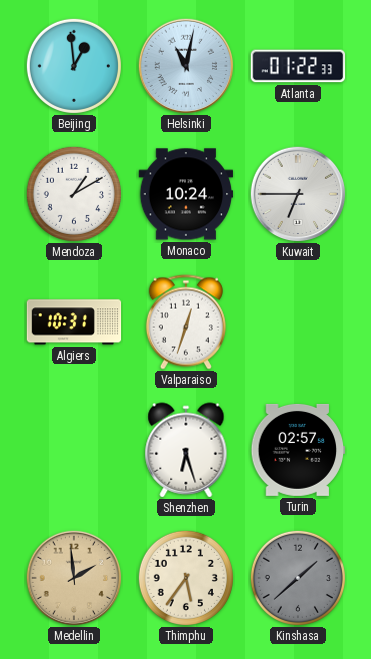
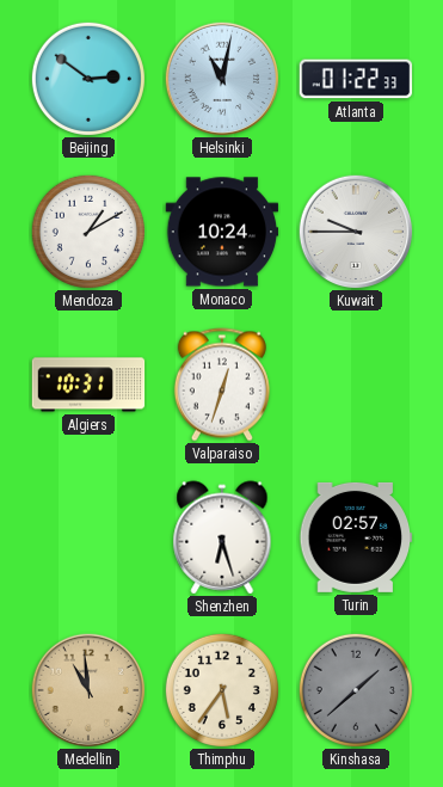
Beijing: 12:59 -> 2:51
Kuwait: 6:45 -> 9:45
Medellin: 1:59 -> 10:59
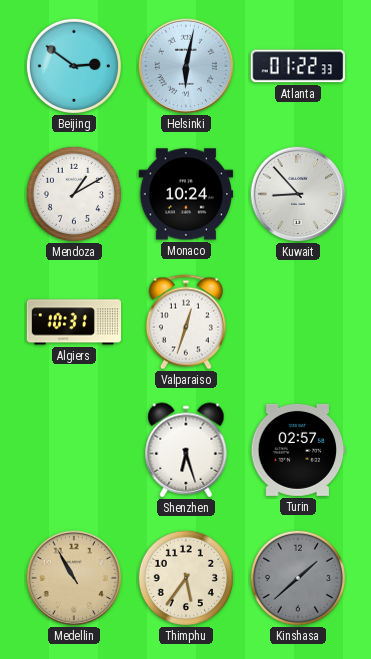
Helsinki: 11:02 -> 6:02
Kuwait: 9:45 -> 8:53
Medellin: 10:59 -> 10:55
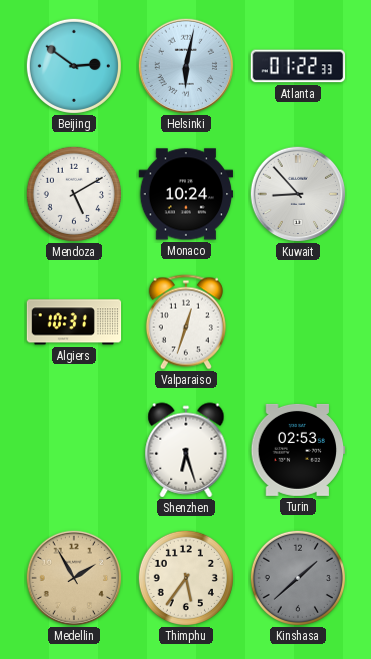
Mendoza: 1:10 -> 5:10
Turin: 02:57 -> 02:53
Medellin: 10:55 -> 1:55
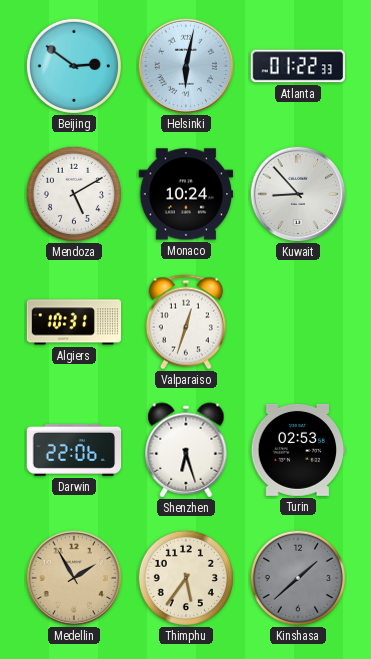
Darwin: none -> 22:06
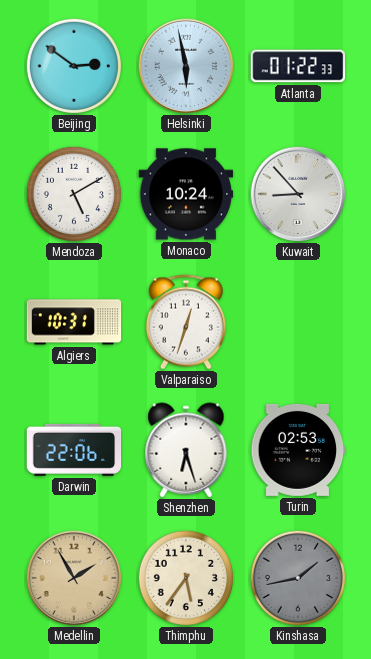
Helsinki: 6:02 -> 5:58
Kinshasa: 1:38 -> 1:43
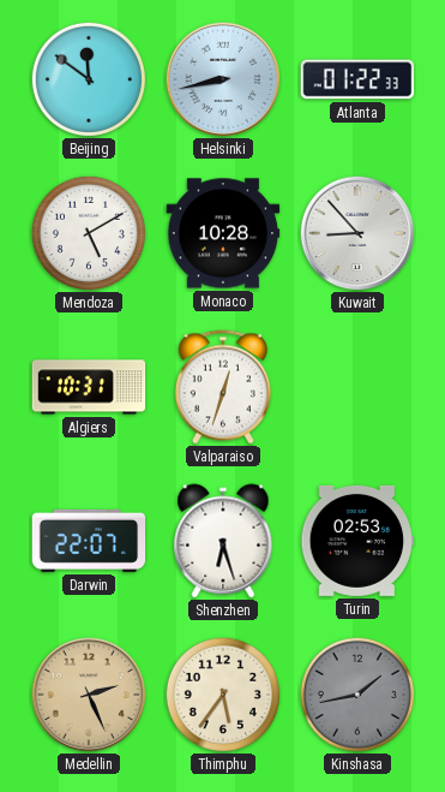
Beijing: 2:51 -> 11:51
Helsinki: 5:58 -> 8:43
Monaco: 10:24 -> 10:28
Darwin: 22:06 -> 22:07
Medellin: 1:55 -> 2:26
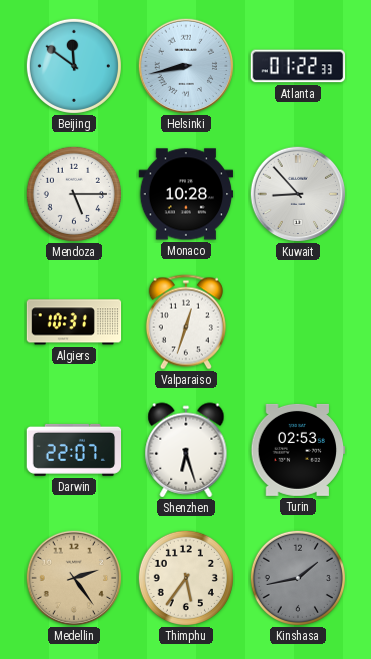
Mendoza: 5:10 -> 5:15
Medellin: 2:26 -> 2:24
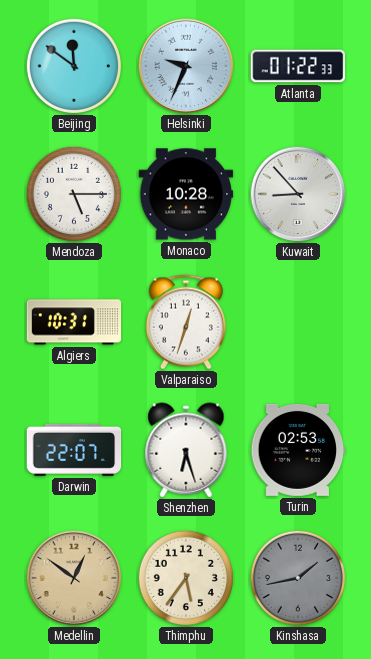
Helsinki: 8:43 -> 9:34
Medellin: 2:24 -> 12:51
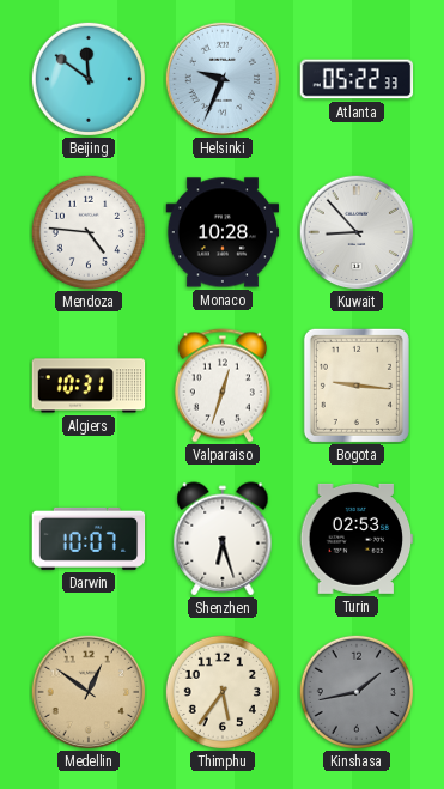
Atlanta: 01:22 -> 05:22
Mendoza: 5:15 -> 4:46
Bogota: none -> 9:16
Darwin: 22:07 -> 10:07
